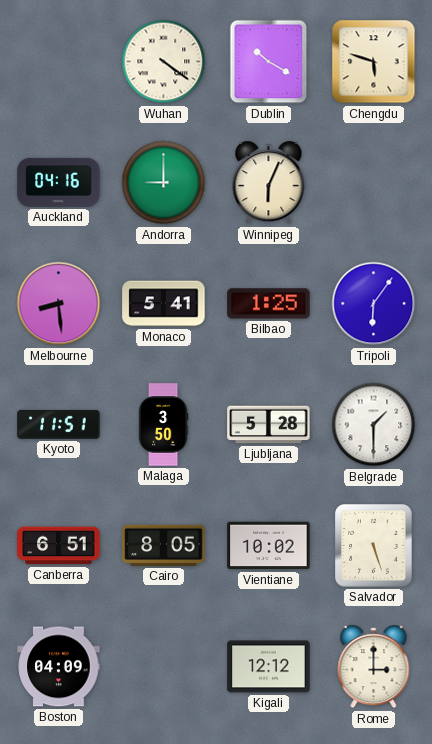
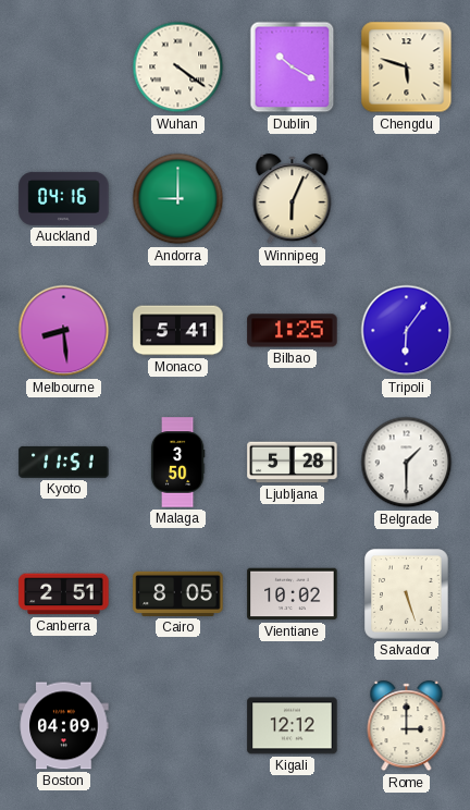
Canberra: 6:51 -> 2:51
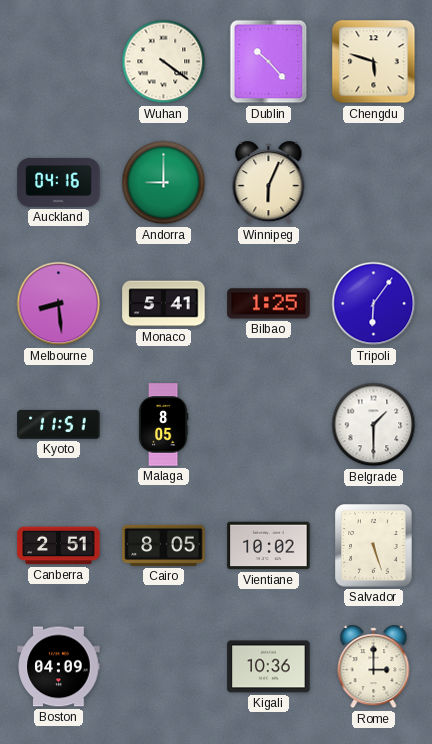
Dublin: 10:20 -> 10:23
Malaga: 3:50 -> 8:05
Ljubljana: 5:28 -> none
Kigali: 12:12 -> 10:36
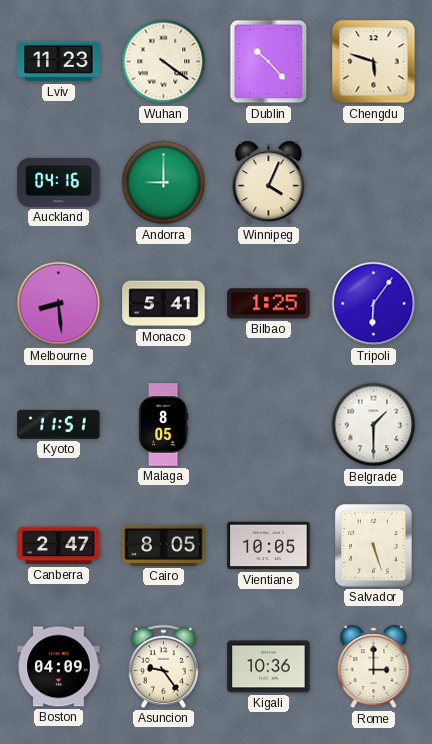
Lviv: none -> 11:23
Winnipeg: 6:04 -> 4:04
Canberra: 2:51 -> 2:47
Vientiane: 10:02 -> 10:05
Asuncion: none -> 9:24
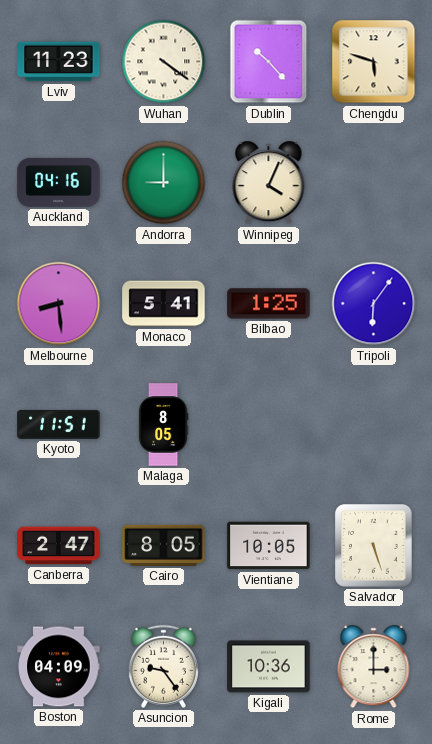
Belgrade: 1:30 -> none
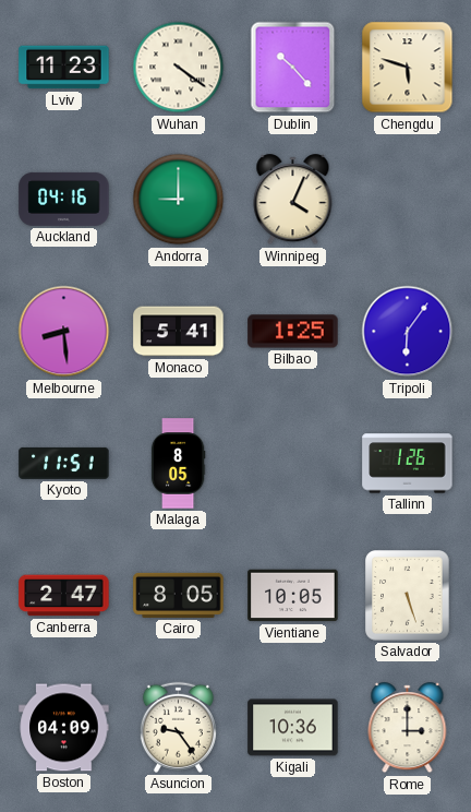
Tallinn: none -> 1:26
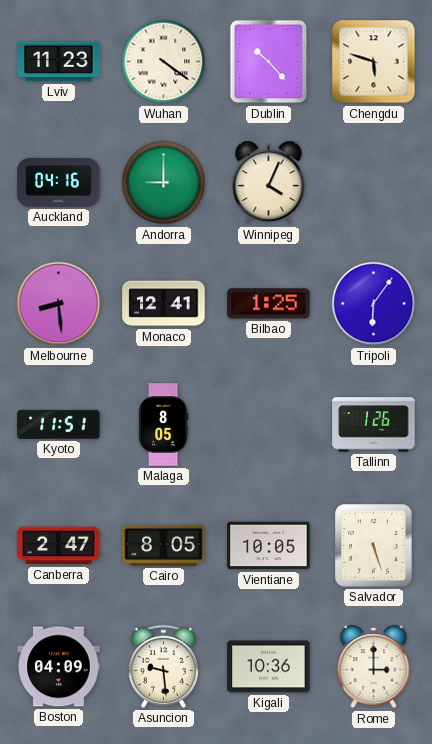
Monaco: 5:41 -> 12:41
Asuncion: 9:24 -> 9:29
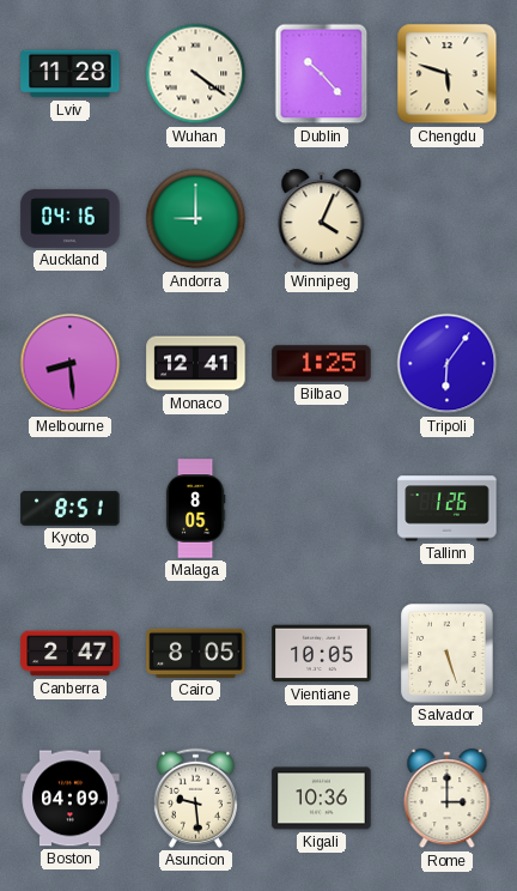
Lviv: 11:23 -> 11:28
Kyoto: 11:51 -> 8:51
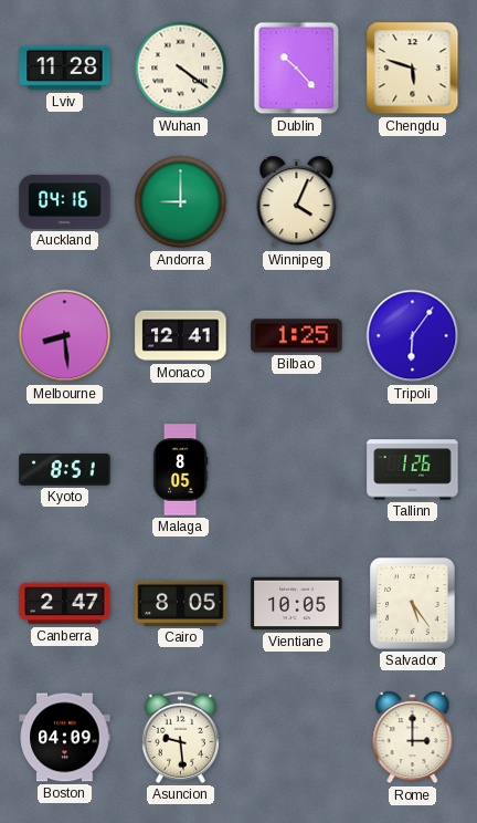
Salvador: 5:27 -> 5:24
Kigali: 10:36 -> none
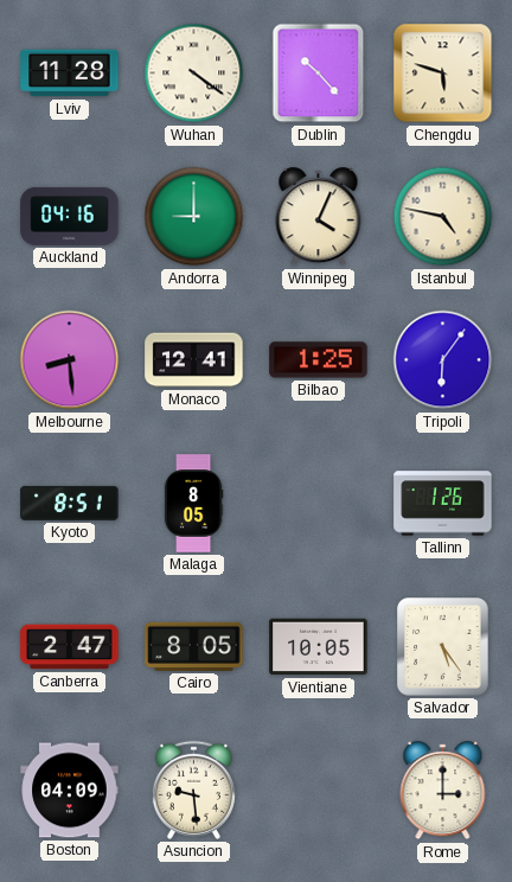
Istanbul: none -> 4:47
